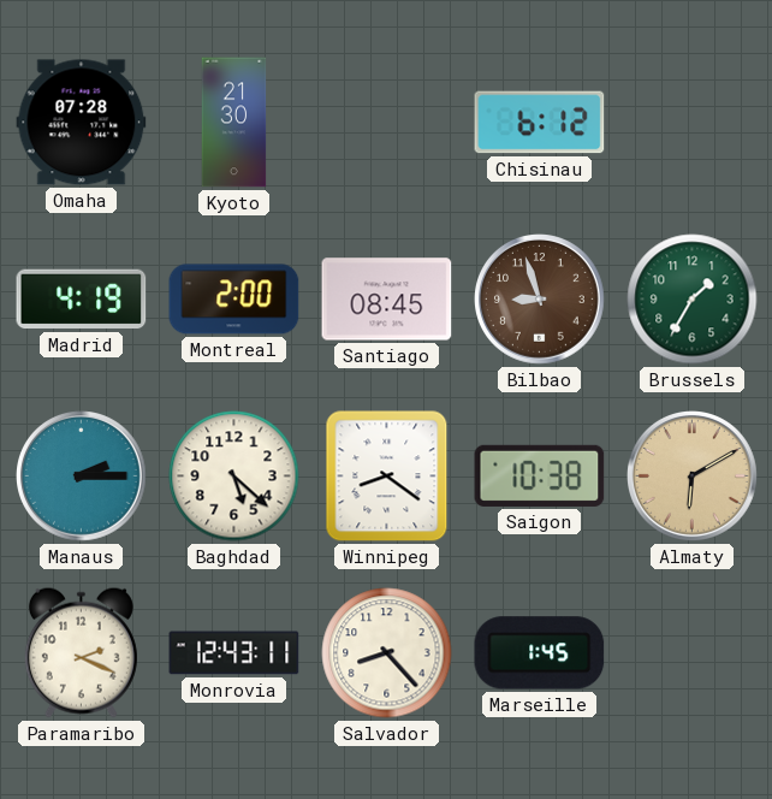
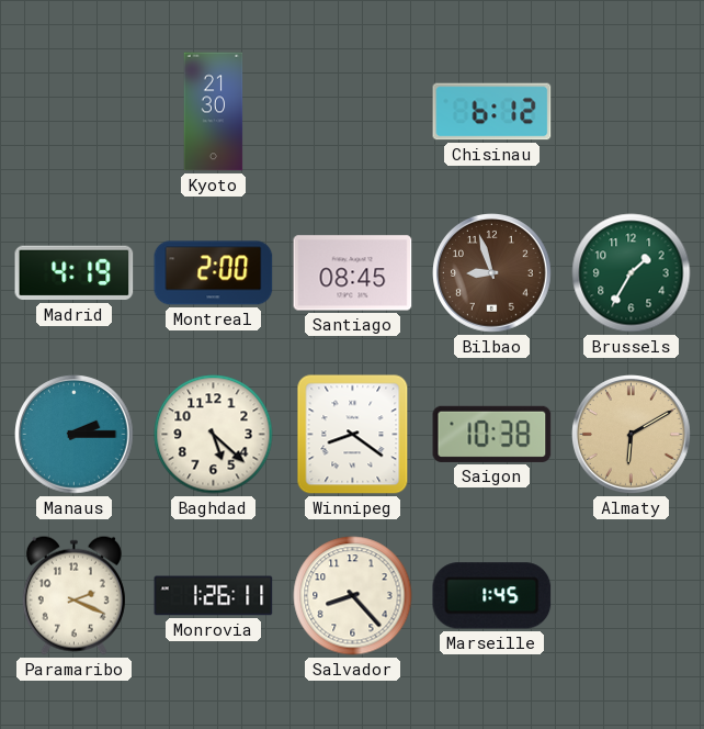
Omaha: 07:28 -> none
Monrovia: 12:43 -> 1:26
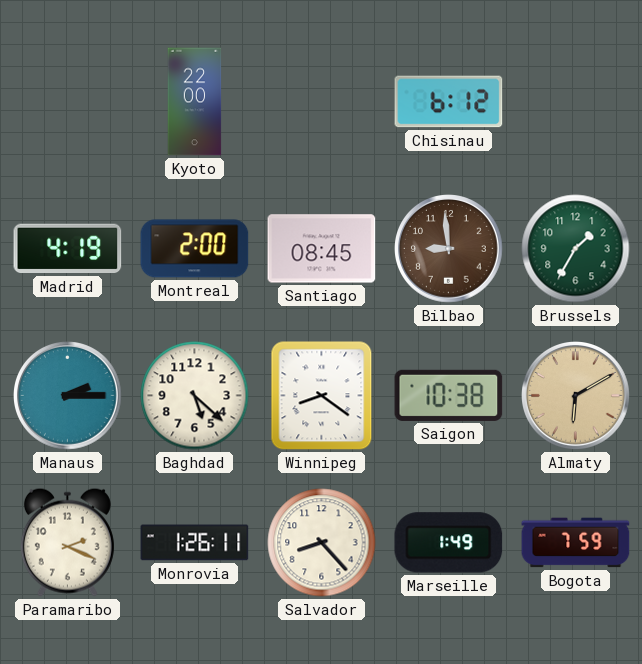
Kyoto: 21:30 -> 22:00
Bilbao: 8:57 -> 8:59
Marseille: 1:45 -> 1:49
Bogota: none -> 7:59
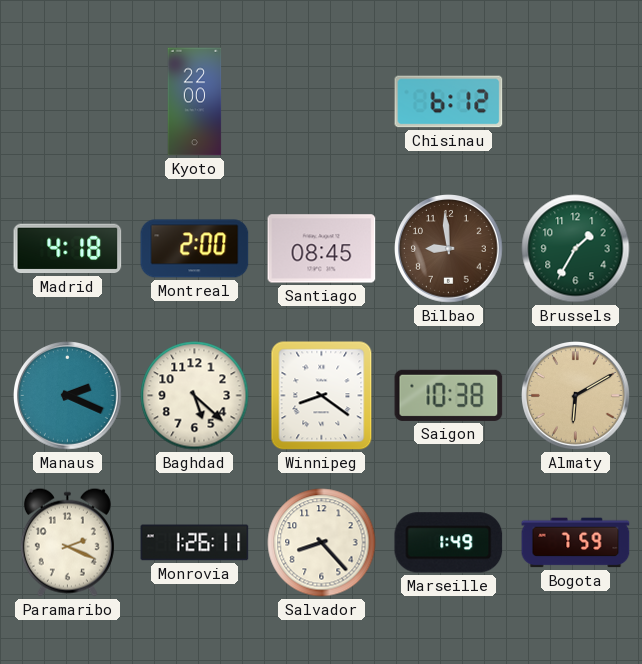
Madrid: 4:19 -> 4:18
Manaus: 2:15 -> 2:19
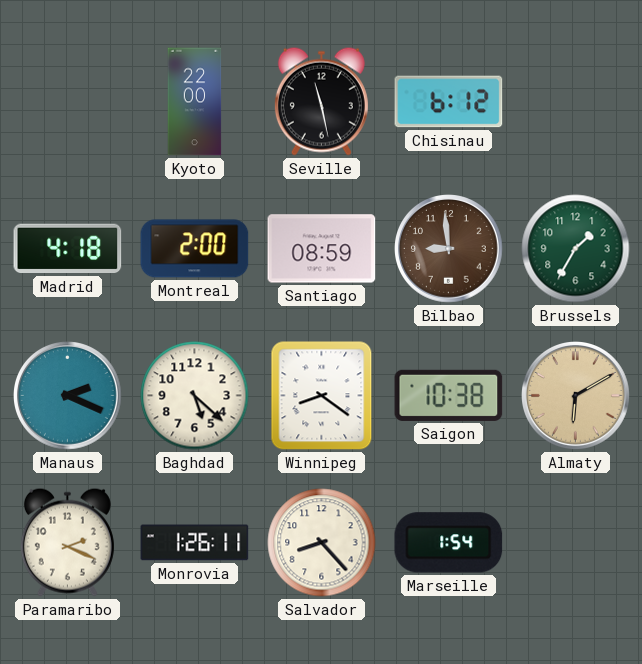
Seville: none -> 11:28
Santiago: 08:45 -> 08:59
Marseille: 1:49 -> 1:54
Bogota: 7:59 -> none
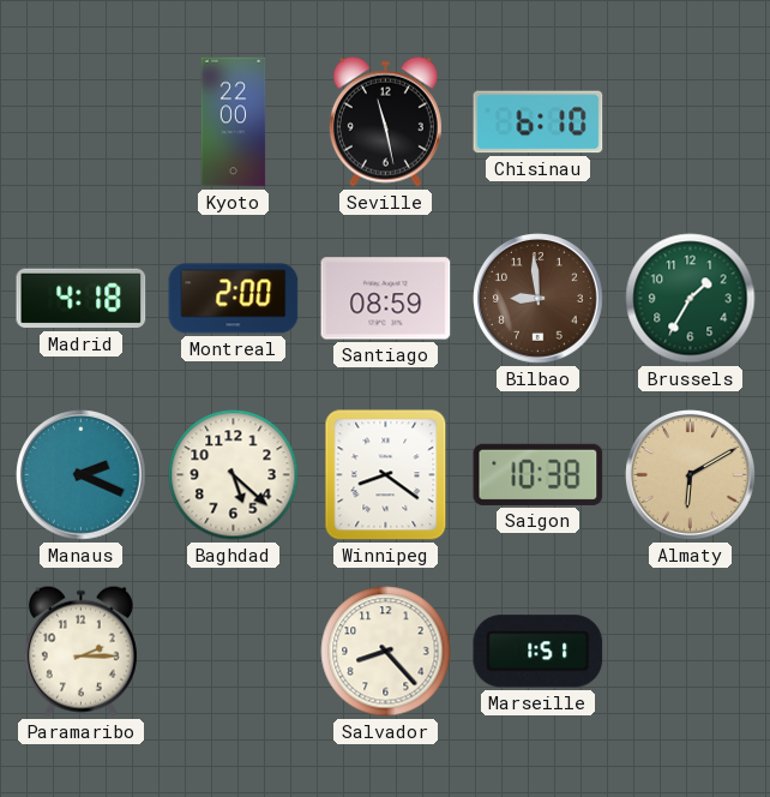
Chisinau: 6:12 -> 6:10
Paramaribo: 2:19 -> 2:15
Monrovia: 1:26 -> none
Marseille: 1:54 -> 1:51
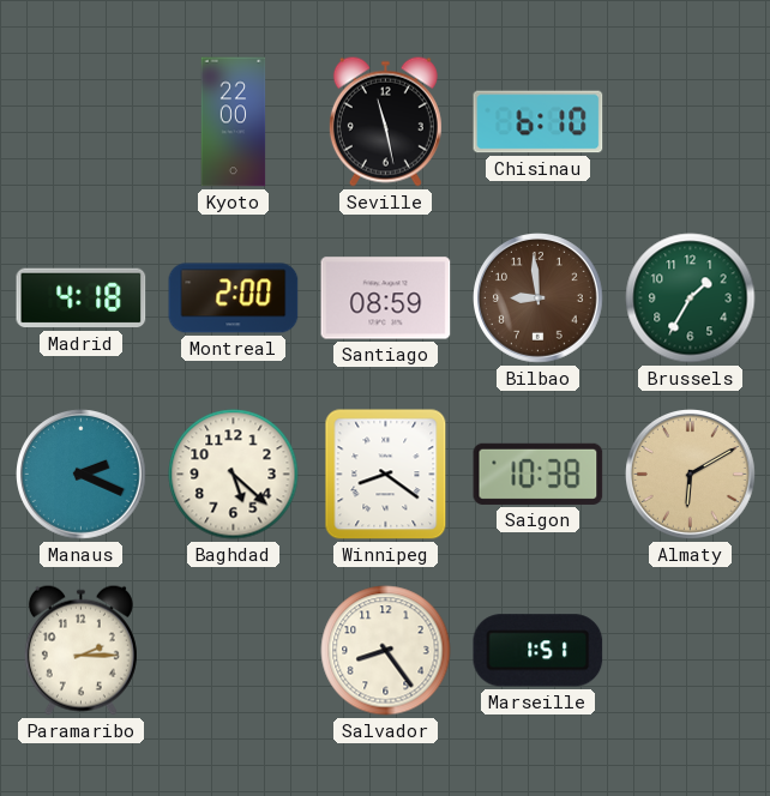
Salvador: 8:23 -> 8:24
